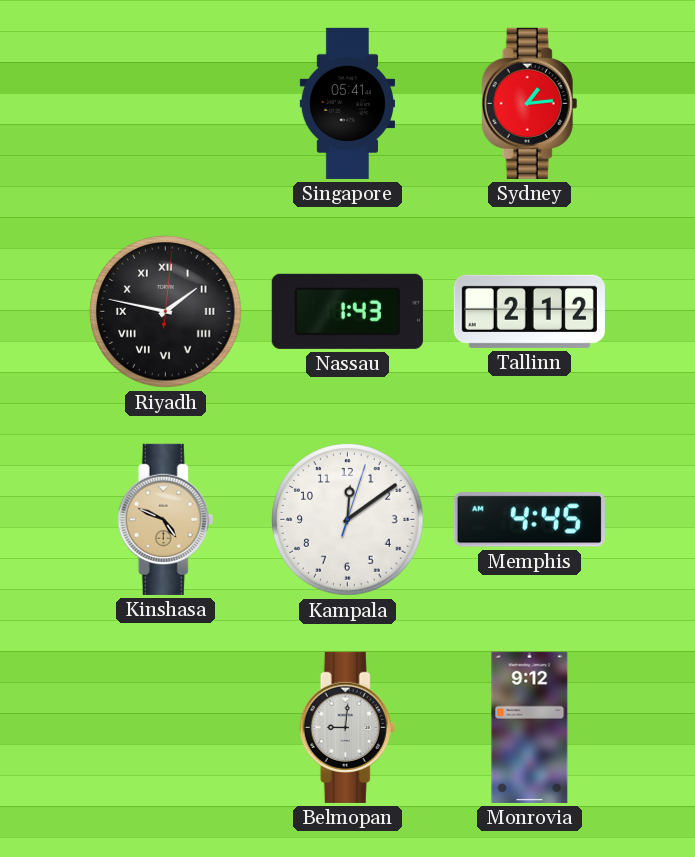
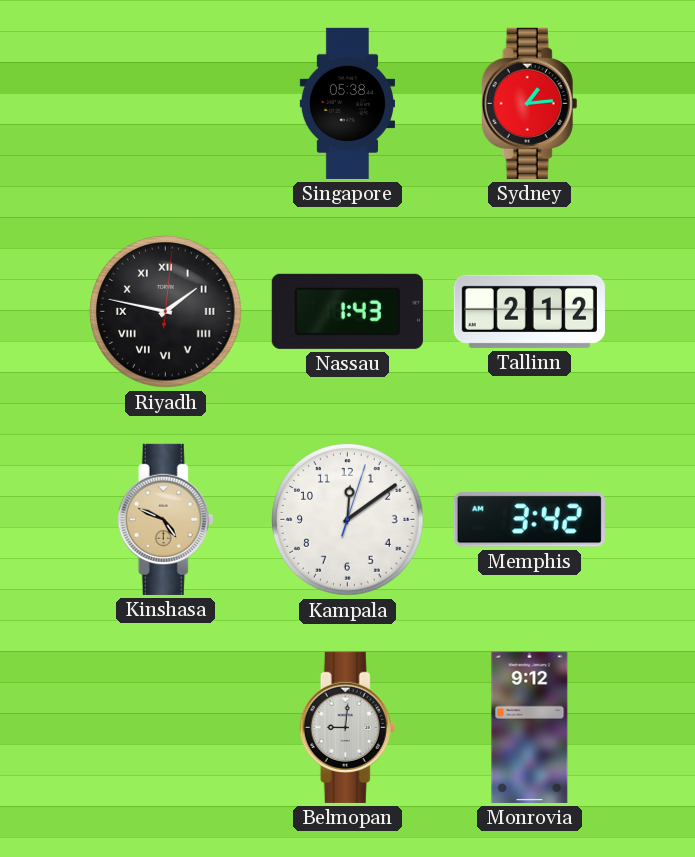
Singapore: 05:41 -> 05:38
Memphis: 4:45 -> 3:42
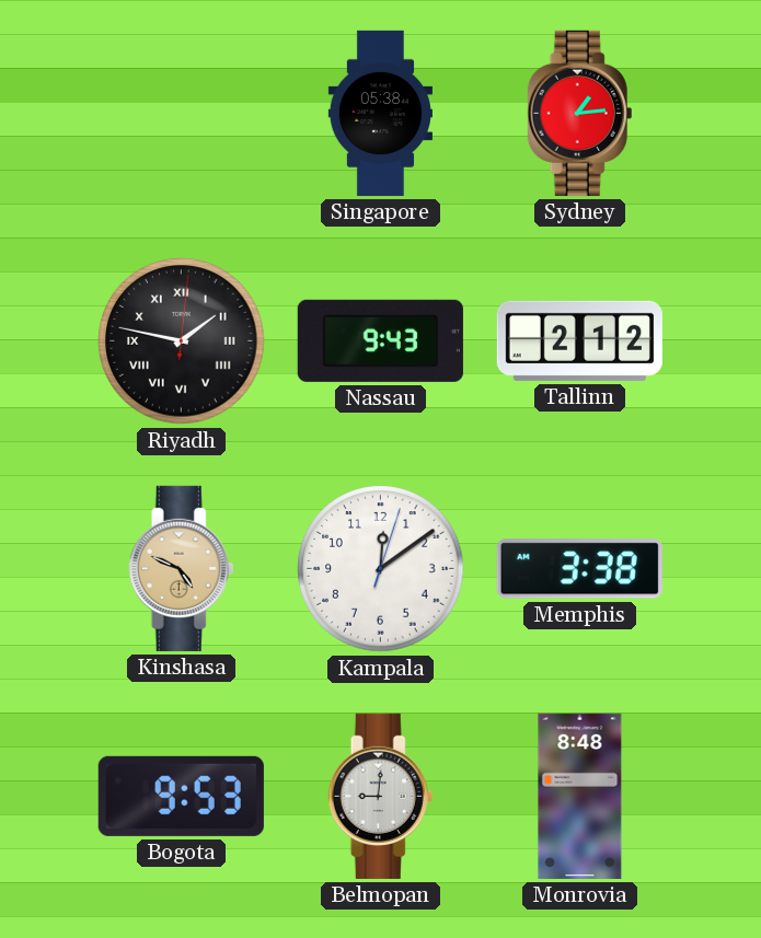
Nassau: 1:43 -> 9:43
Memphis: 3:42 -> 3:38
Bogota: none -> 9:53
Monrovia: 9:12 -> 8:48
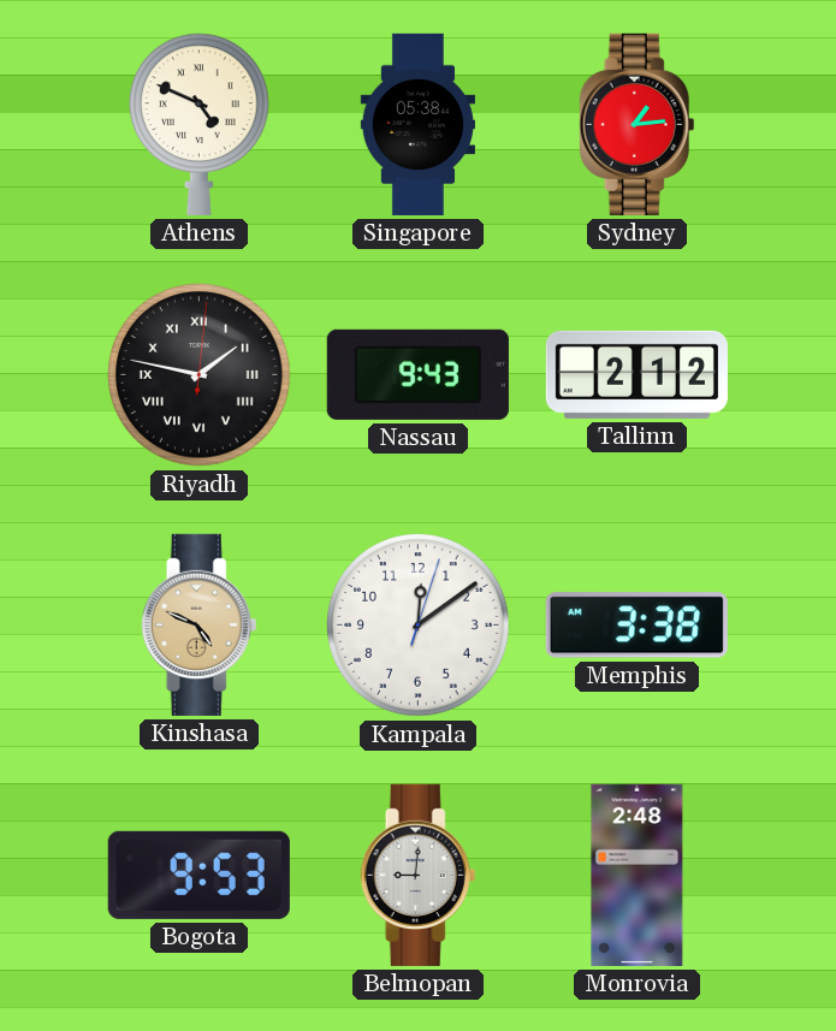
Athens: none -> 4:49
Monrovia: 8:48 -> 2:48
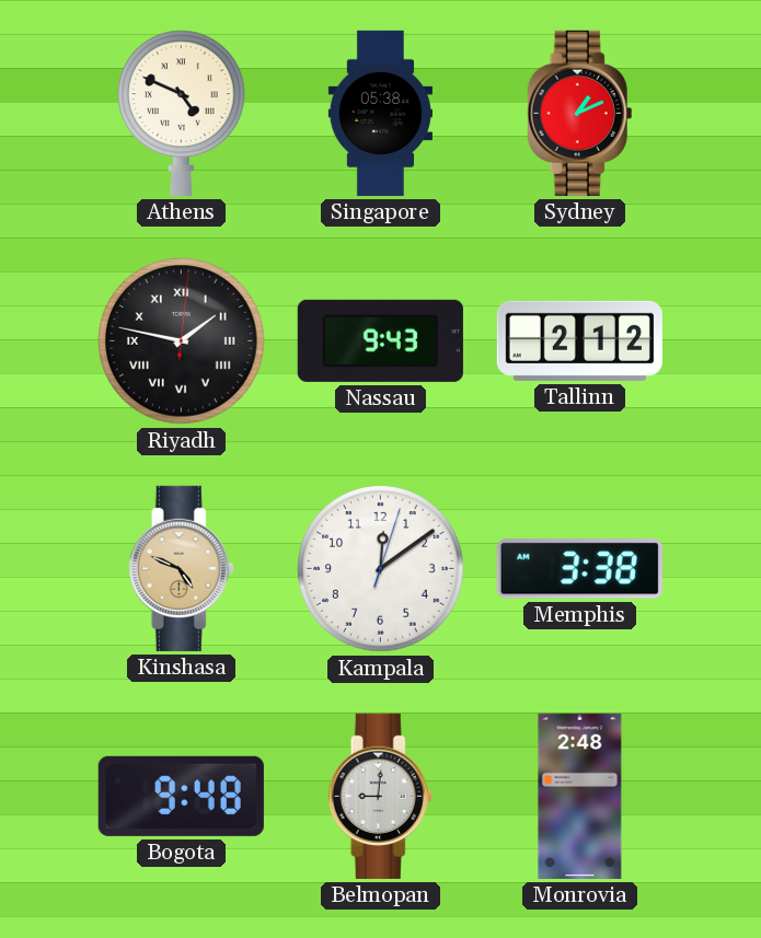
Sydney: 1:14 -> 1:11
Bogota: 9:53 -> 9:48
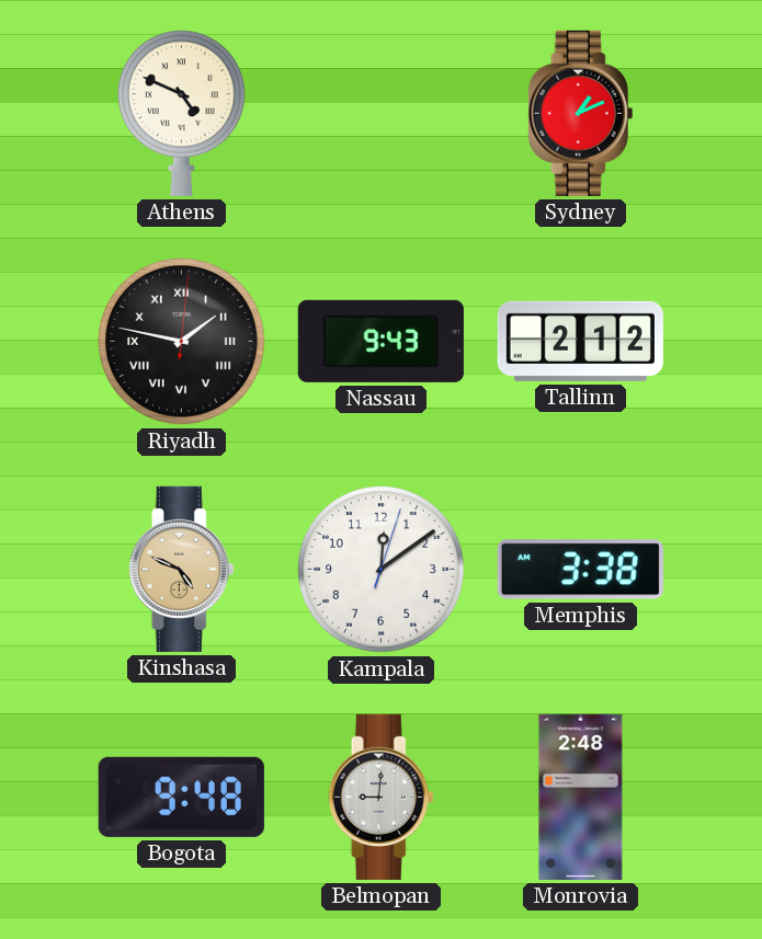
Singapore: 05:38 -> none
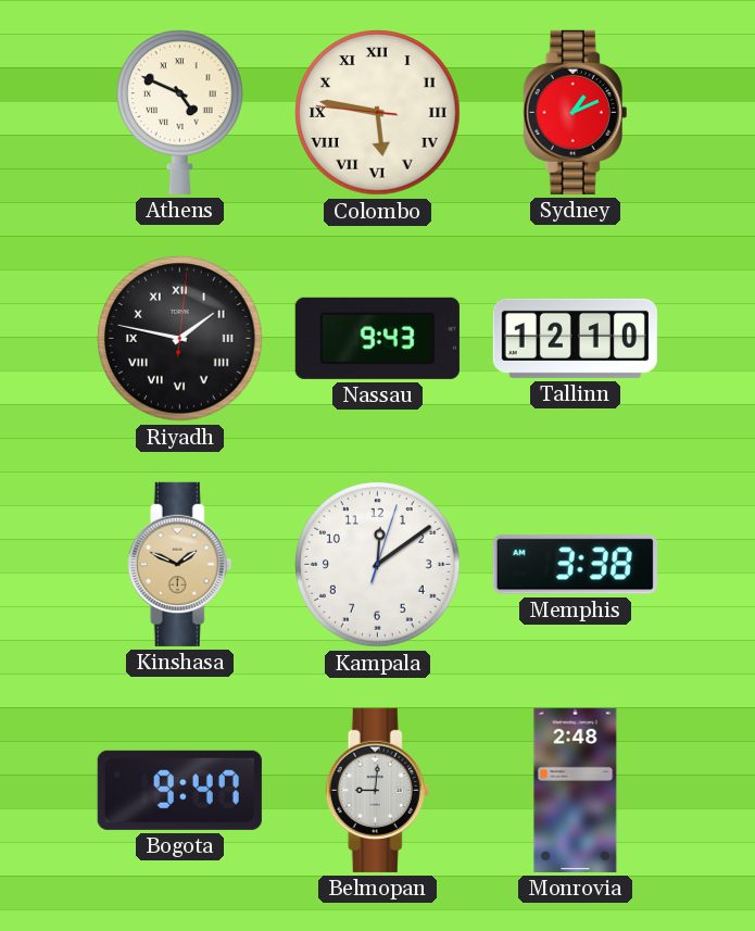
Colombo: none -> 5:46
Tallinn: 2:12 -> 12:10
Kinshasa: 4:49 -> 1:49
Bogota: 9:48 -> 9:47
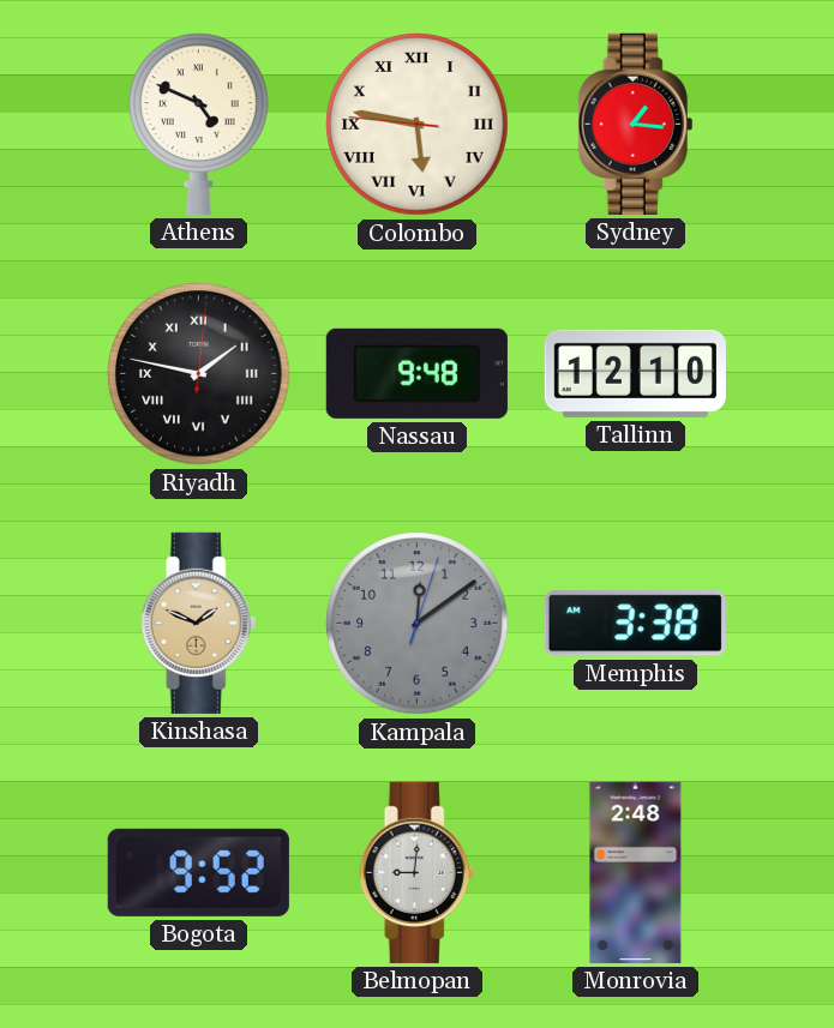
Sydney: 1:11 -> 1:16
Nassau: 9:43 -> 9:48
Kampala dial: white -> grey
Bogota: 9:47 -> 9:52
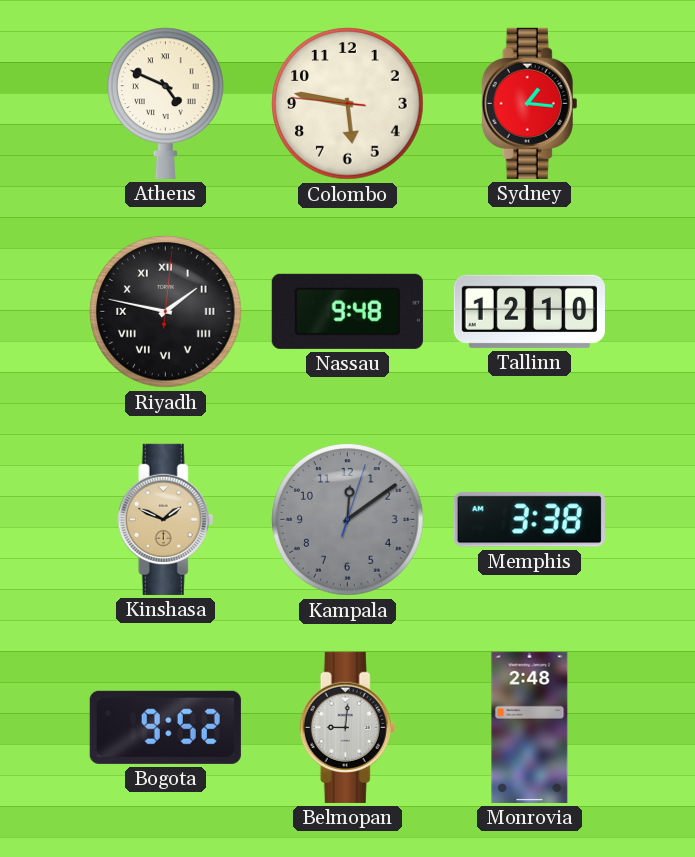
Colombo numerals: Roman -> Arabic
